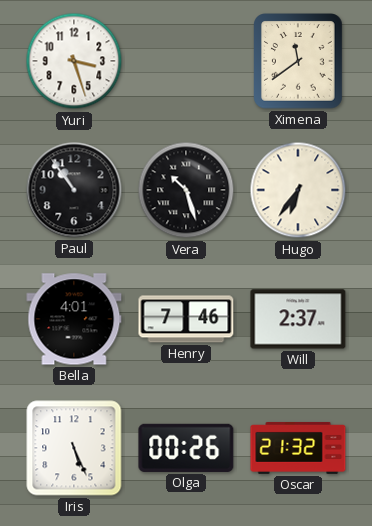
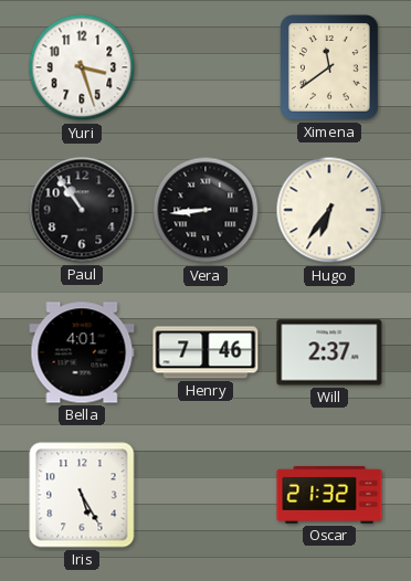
Vera: 10:27 -> 8:44
Iris: 5:26 -> 5:25
Olga: 00:26 -> none
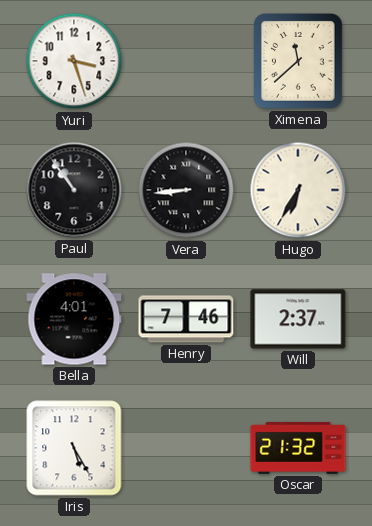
Ximena: 11:39 -> 11:38
Hugo: 6:36 -> 6:35
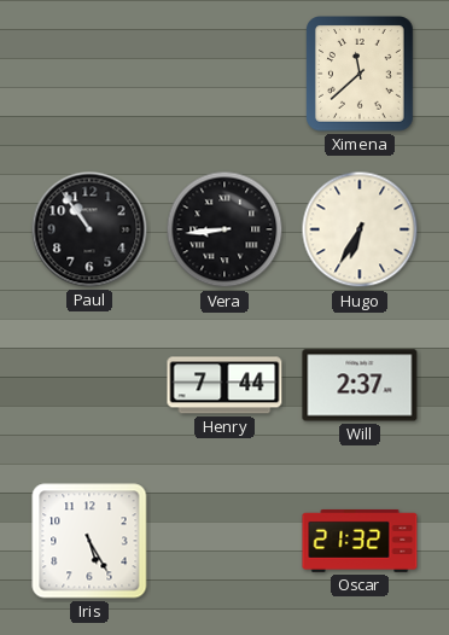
Yuri: 3:27 -> none
Bella: 4:01 -> none
Henry: 7:46 -> 7:44
